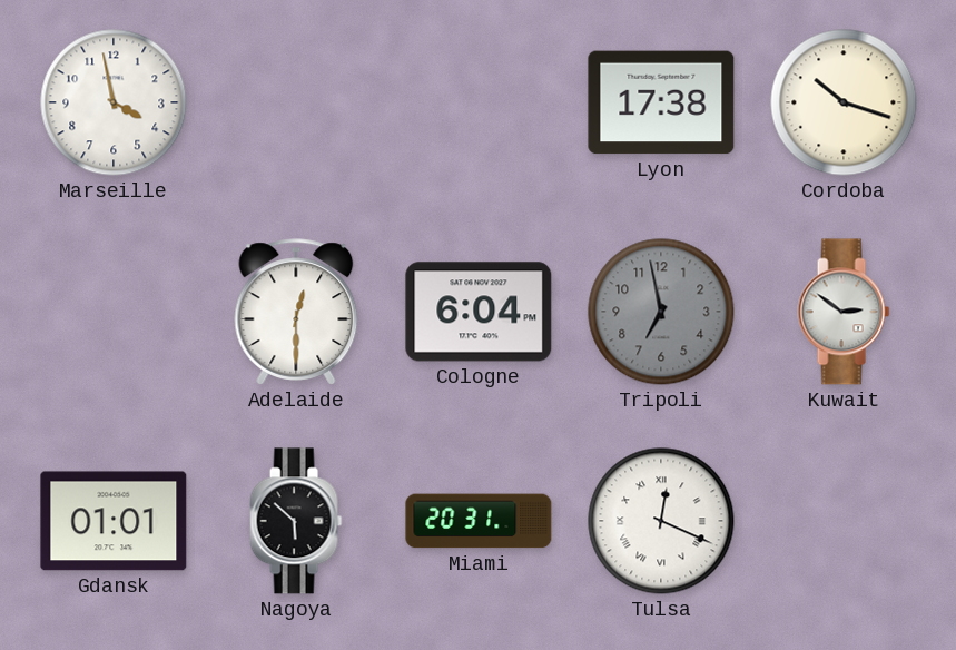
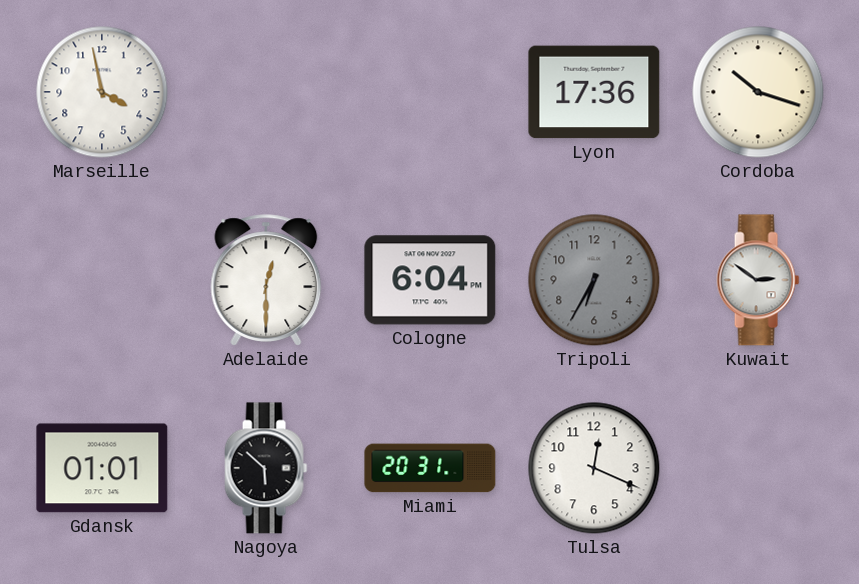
Lyon: 17:38 -> 17:36
Tripoli: 6:58 -> 6:35
Tulsa numerals: Roman -> Arabic
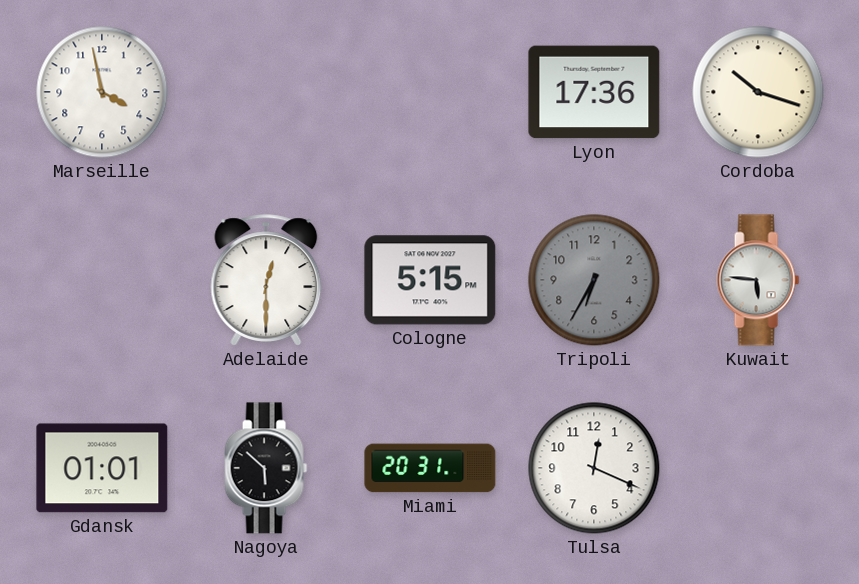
Cologne: 6:04 -> 5:15
Kuwait: 2:51 -> 5:46
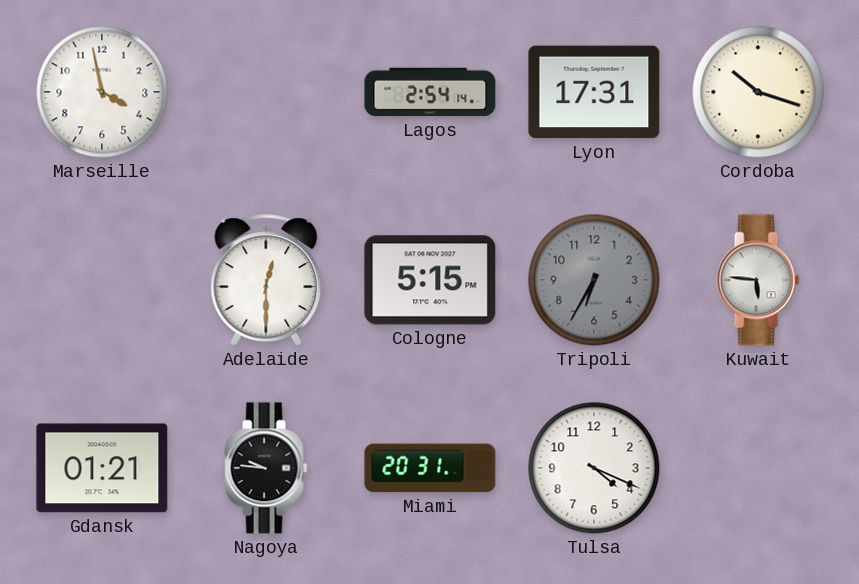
Lagos: none -> 2:54
Lyon: 17:36 -> 17:31
Gdansk: 01:01 -> 01:21
Nagoya: 5:52 -> 9:46
Tulsa: 12:19 -> 4:19
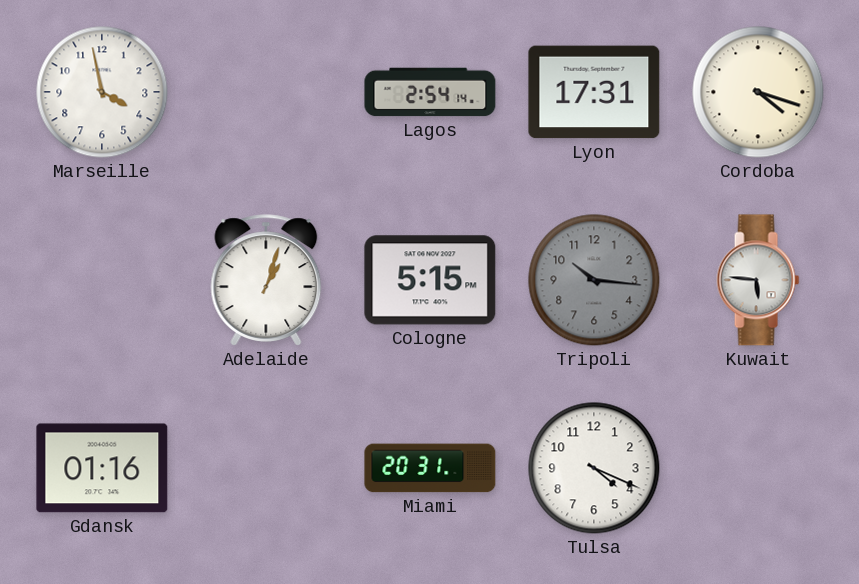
Cordoba: 10:18 -> 4:18
Adelaide: 12:30 -> 1:03
Tripoli: 6:35 -> 10:16
Gdansk: 01:21 -> 01:16
Nagoya: 9:46 -> none
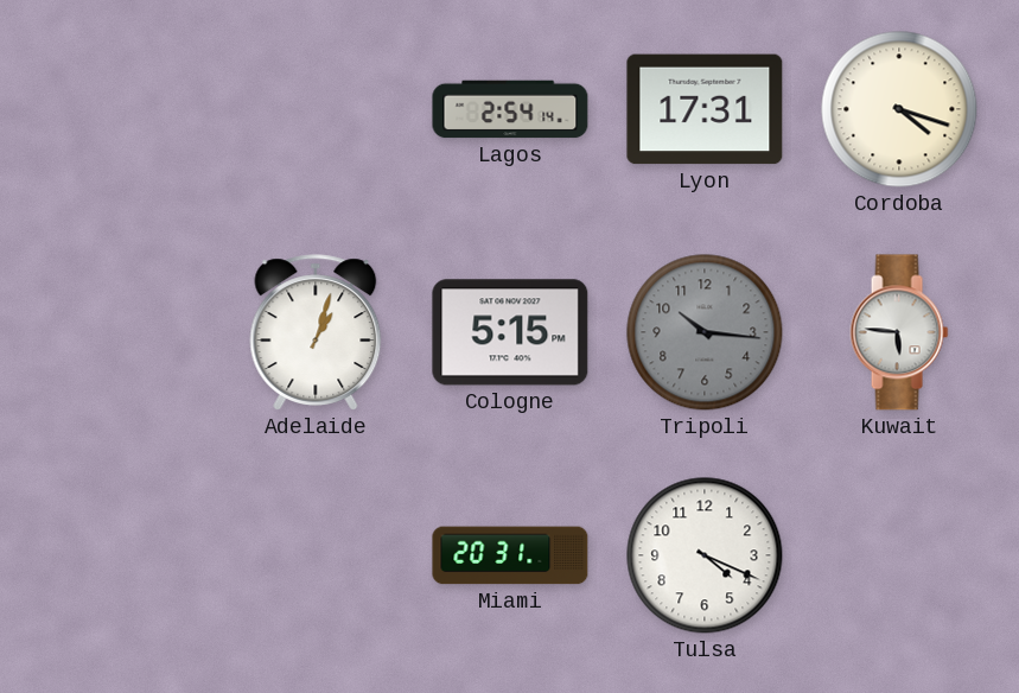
Marseille: 3:58 -> none
Gdansk: 01:16 -> none
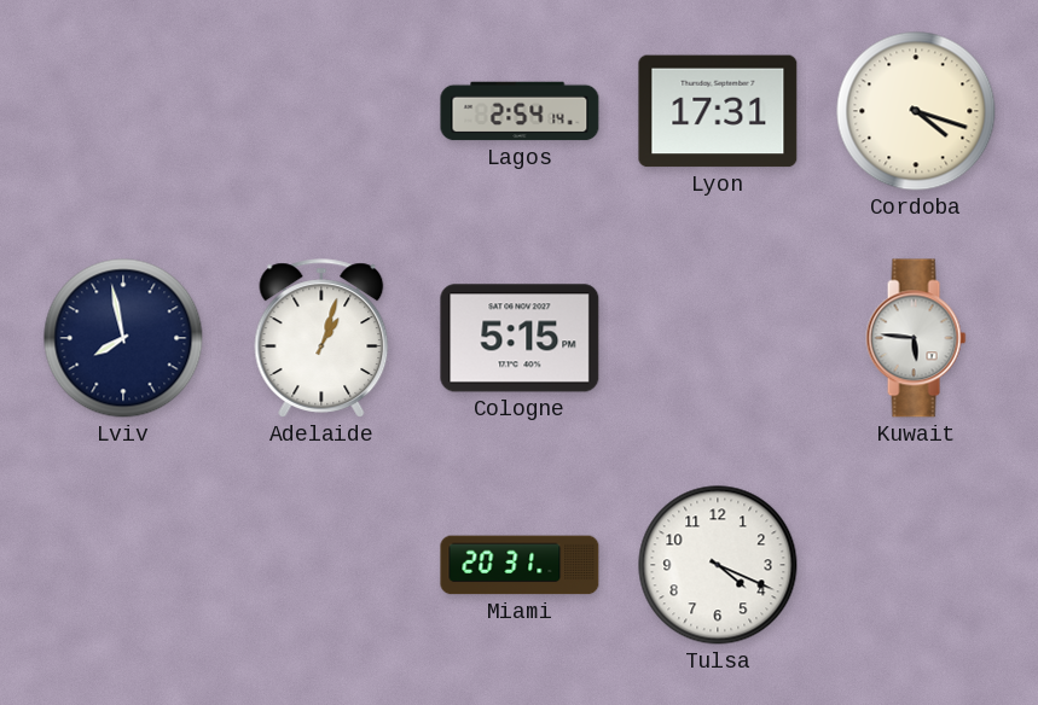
Lviv: none -> 7:58
Tripoli: 10:16 -> none
